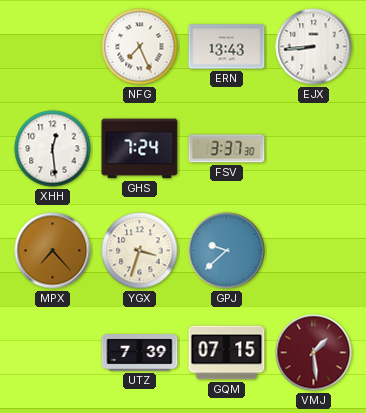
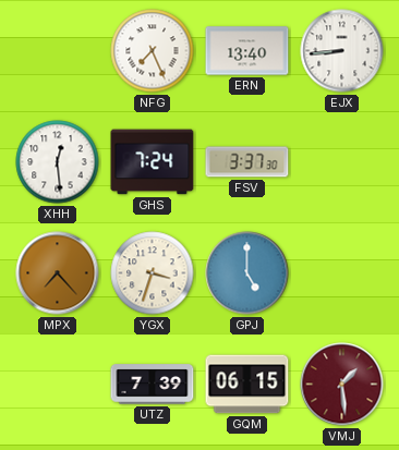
ERN: 13:43 -> 13:40
GPJ: 9:38 -> 5:00
GQM: 07:15 -> 06:15
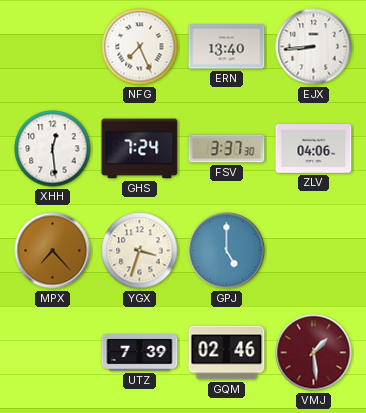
ZLV: none -> 04:06
GQM: 06:15 -> 02:46
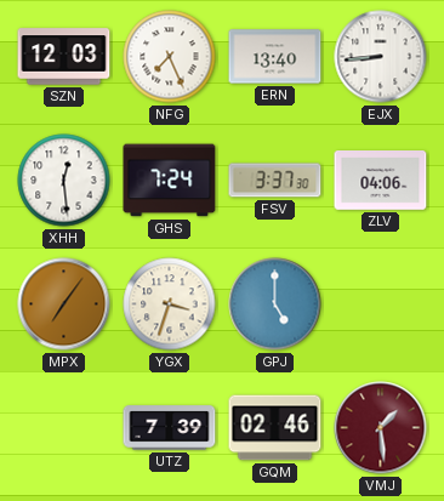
SZN: none -> 12:03
MPX: 7:23 -> 7:06
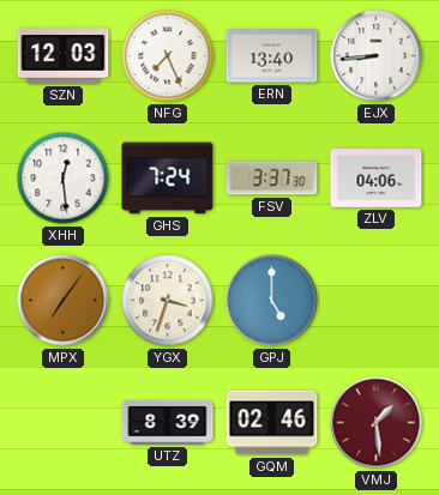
UTZ: 7:39 -> 8:39
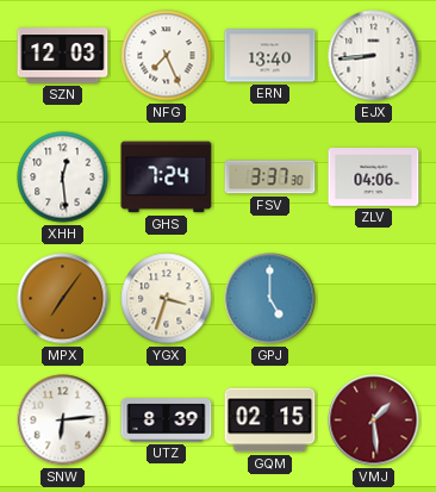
SNW: none -> 6:14
GQM: 02:46 -> 02:15
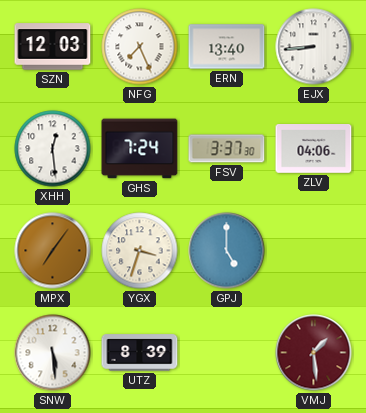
SNW: 6:14 -> 5:29
GQM: 02:15 -> none
